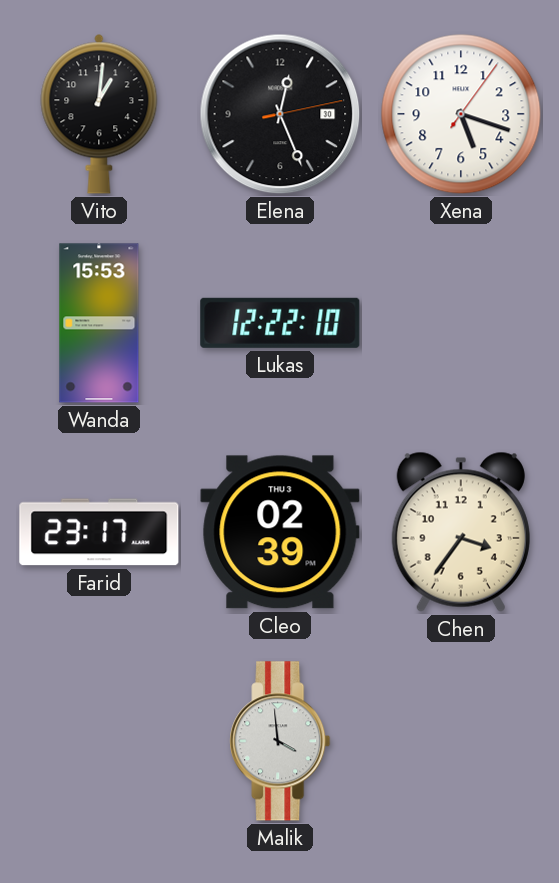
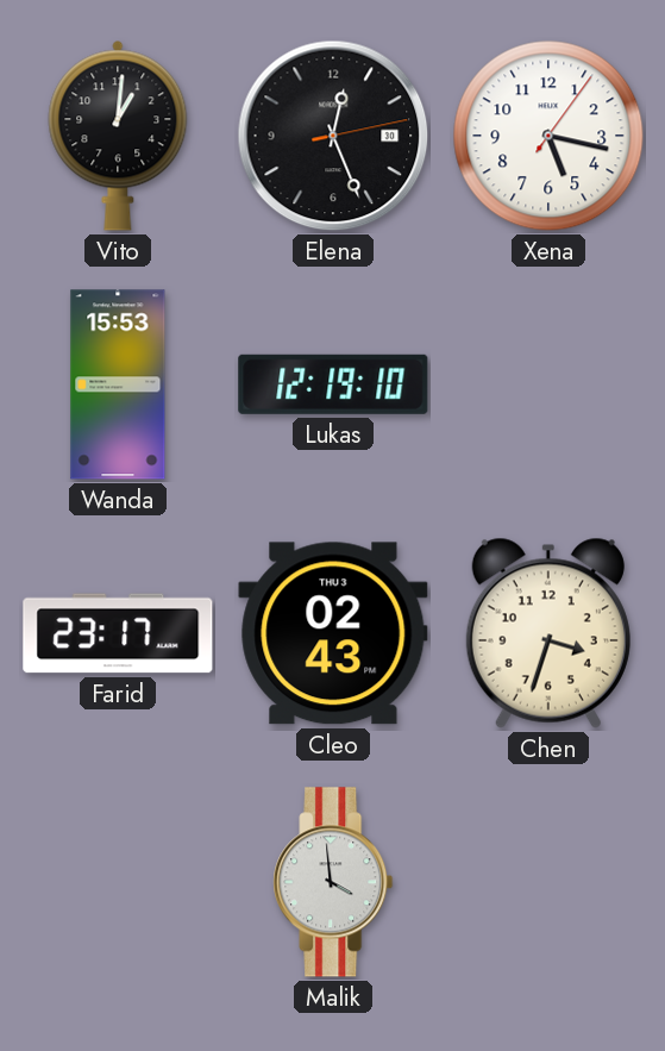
Xena: 5:18 -> 5:17
Lukas: 12:22 -> 12:19
Cleo: 02:39 -> 02:43
Chen: 3:36 -> 3:33
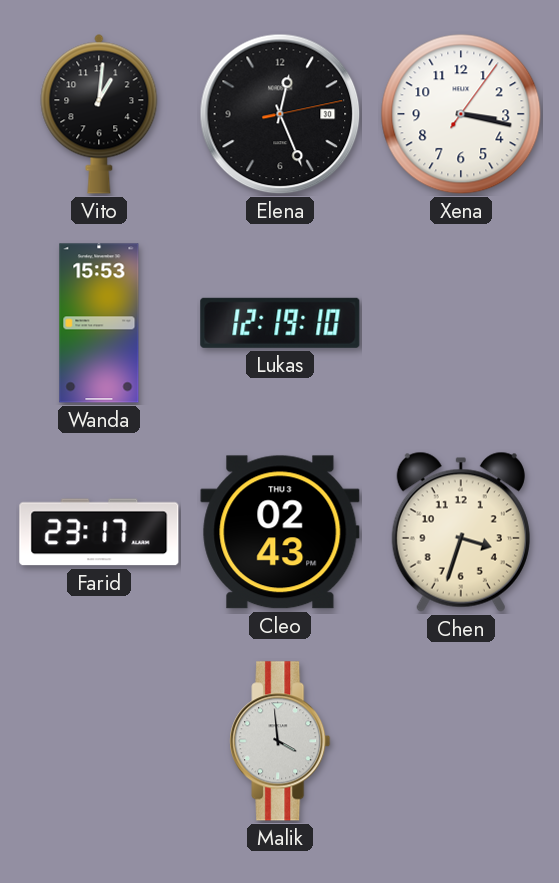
Xena: 5:17 -> 3:17
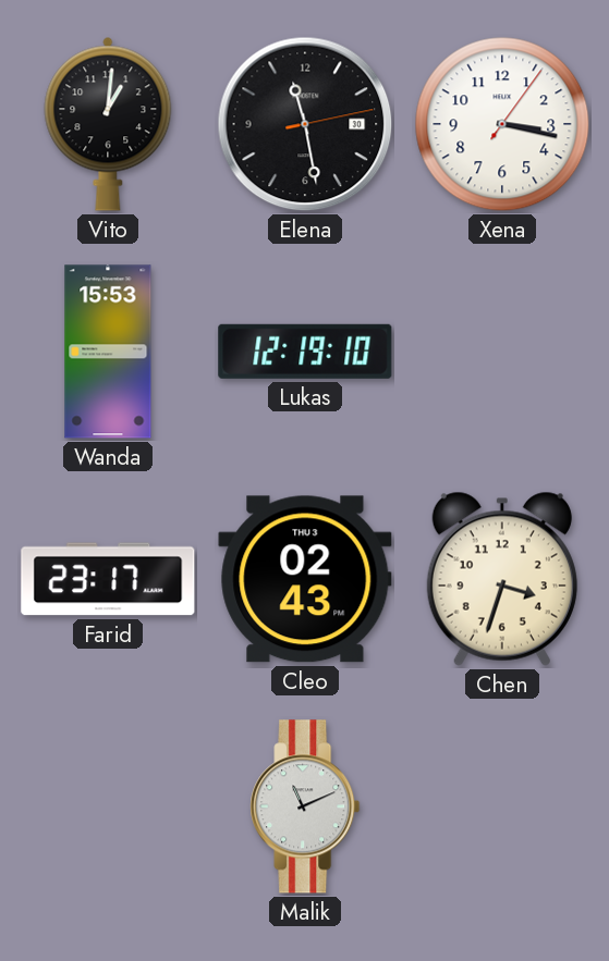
Elena: 12:26 -> 11:28
Malik: 3:59 -> 11:11
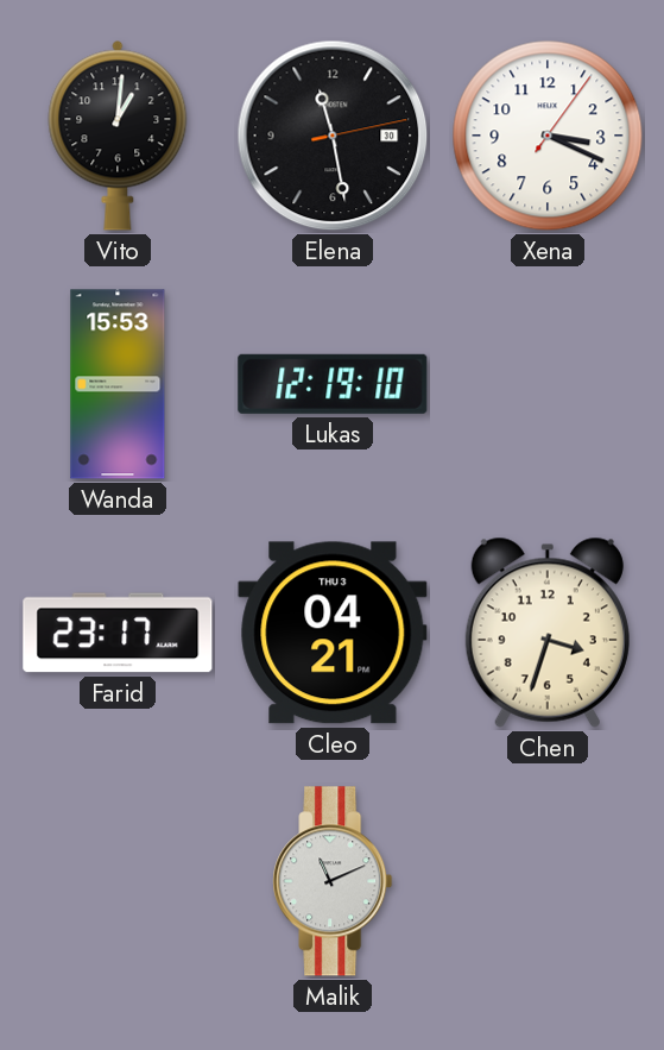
Xena: 3:17 -> 3:19
Cleo: 02:43 -> 04:21
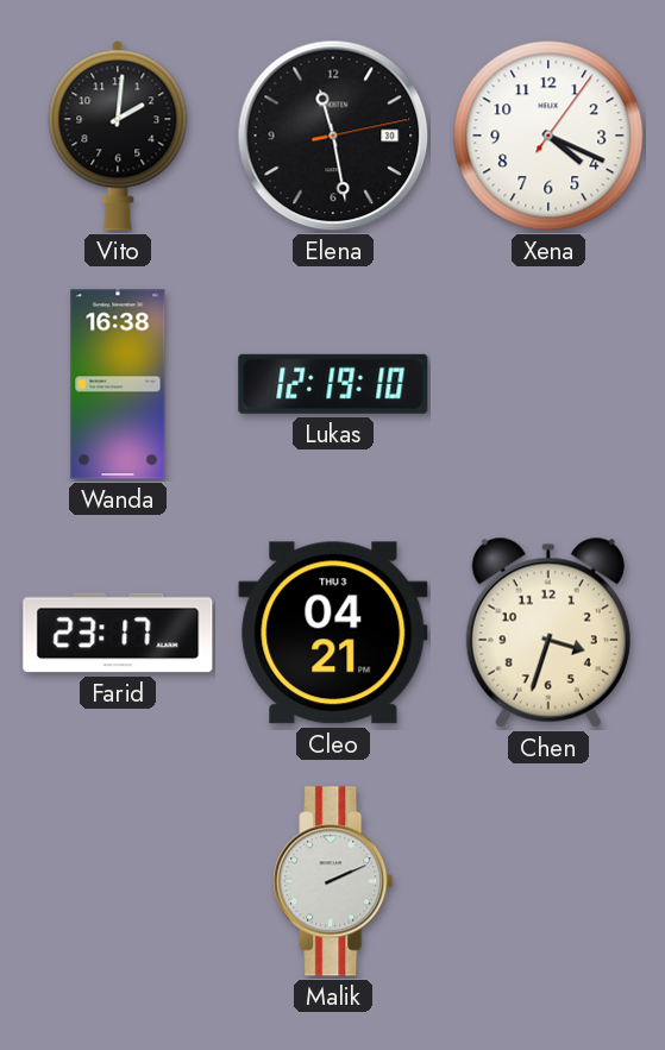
Vito: 1:01 -> 2:01
Xena: 3:19 -> 4:19
Wanda: 15:53 -> 16:38
Malik: 11:11 -> 2:11
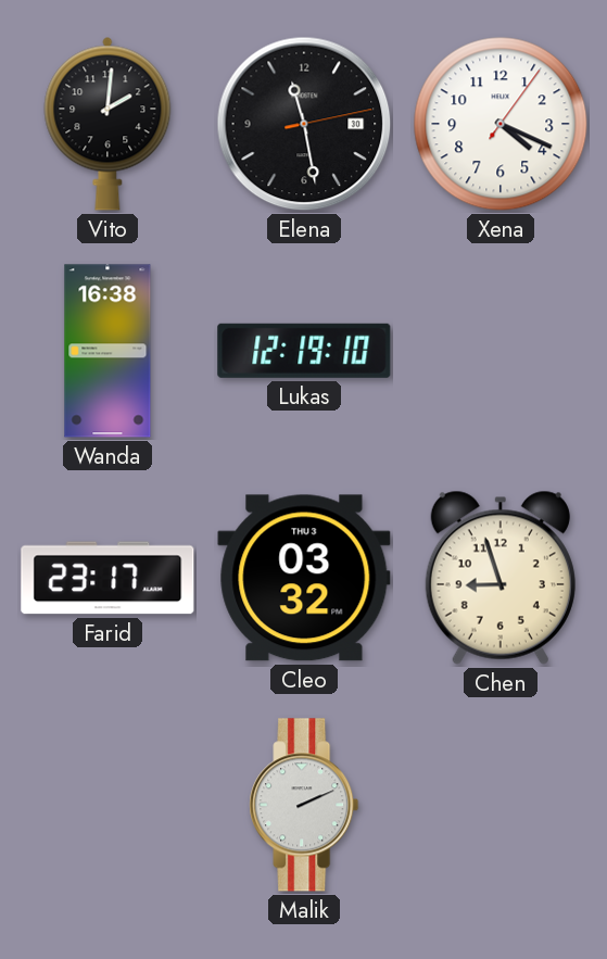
Cleo: 04:21 -> 03:32
Chen: 3:33 -> 8:57
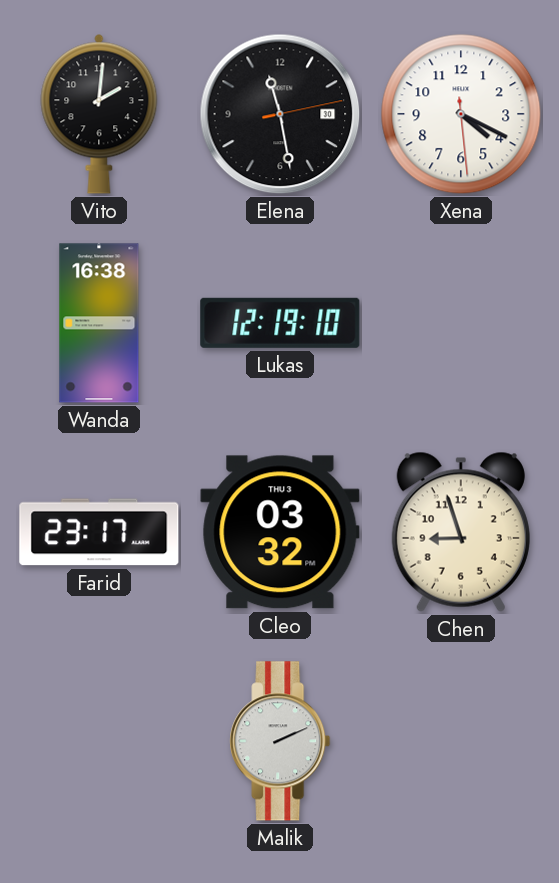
Xena: 4:19:06 -> 4:19:29
